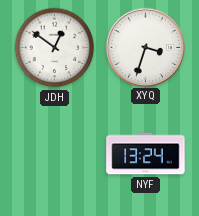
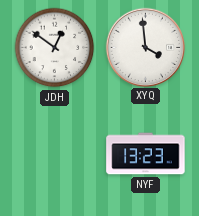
XYQ: 3:33 -> 3:59
NYF: 13:24 -> 13:23
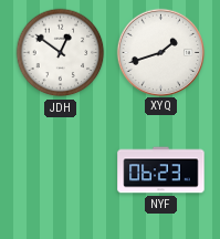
XYQ: 3:59 -> 1:42
NYF: 13:23 -> 06:23
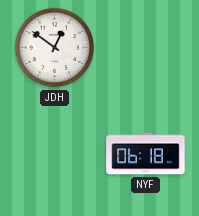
XYQ: 1:42 -> none
NYF: 06:23 -> 06:18
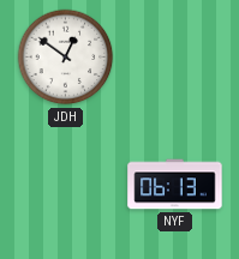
NYF: 06:18 -> 06:13
